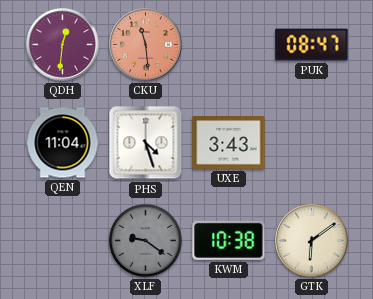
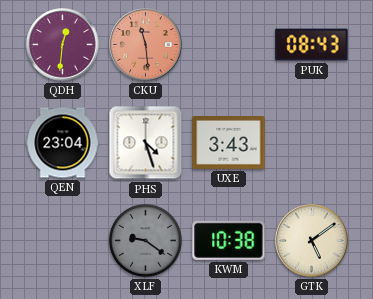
PUK: 08:47 -> 08:43
QEN: 11:04 -> 23:04
GTK: 6:09 -> 5:09
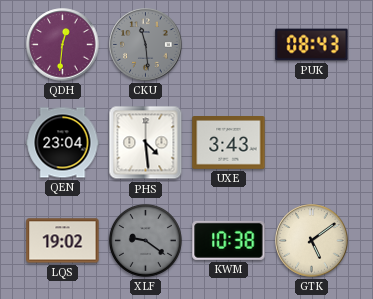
CKU dial: salmon -> grey
PHS: 4:27 -> 4:29
LQS: none -> 19:02
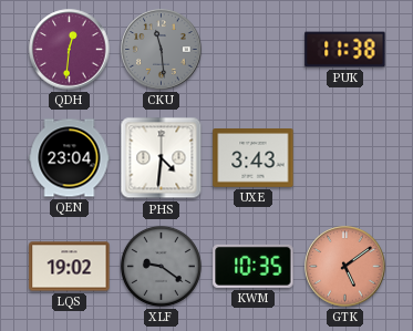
PUK: 08:43 -> 11:38
PHS: 4:29 -> 4:31
KWM: 10:38 -> 10:35
GTK dial: cream -> salmon
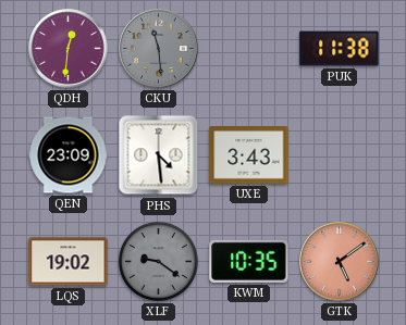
QEN: 23:04 -> 23:09
PHS: 4:31 -> 4:29
